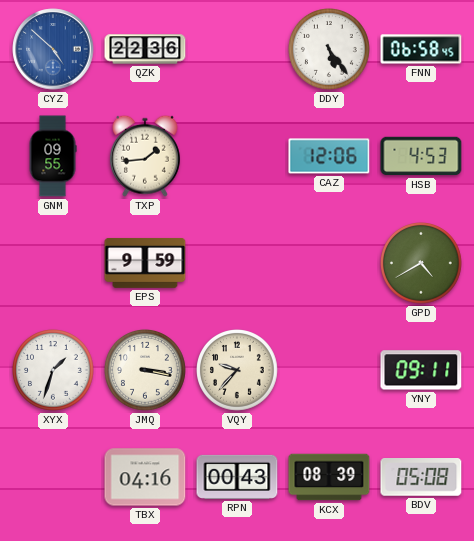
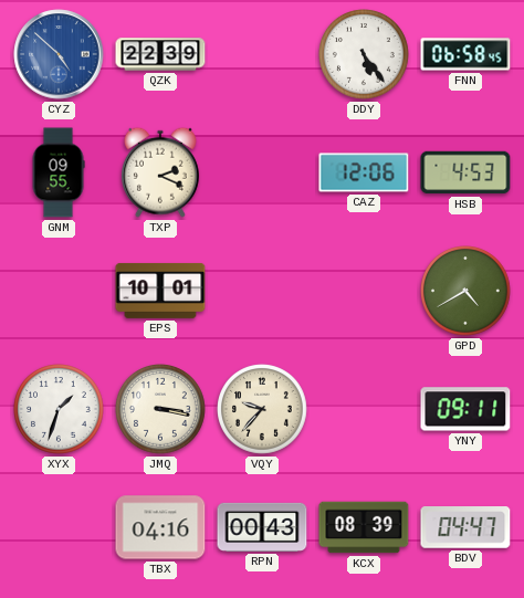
QZK: 22:36 -> 22:39
TXP: 1:44 -> 2:19
EPS: 9:59 -> 10:01
BDV: 05:08 -> 04:47
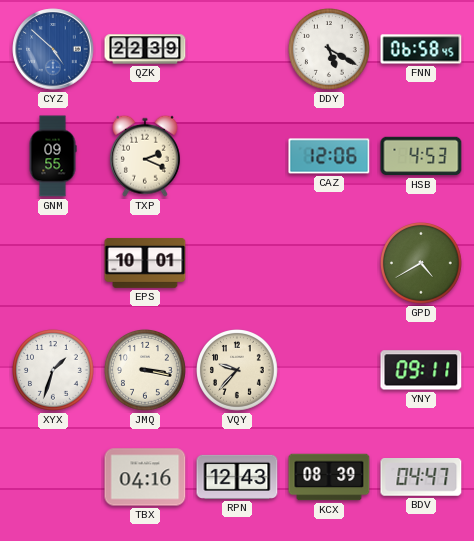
DDY: 5:24 -> 5:20
RPN: 00:43 -> 12:43
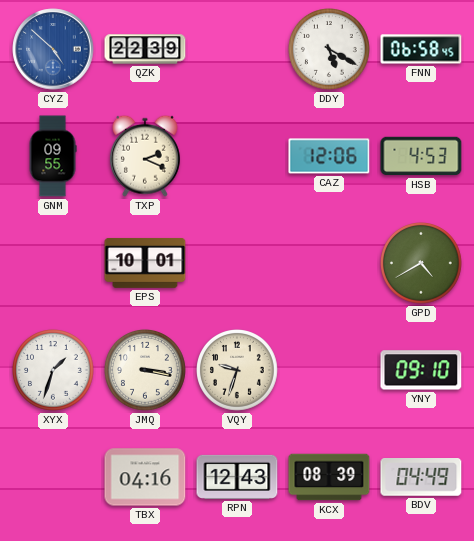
VQY: 9:37 -> 9:33
YNY: 09:11 -> 09:10
BDV: 04:47 -> 04:49
